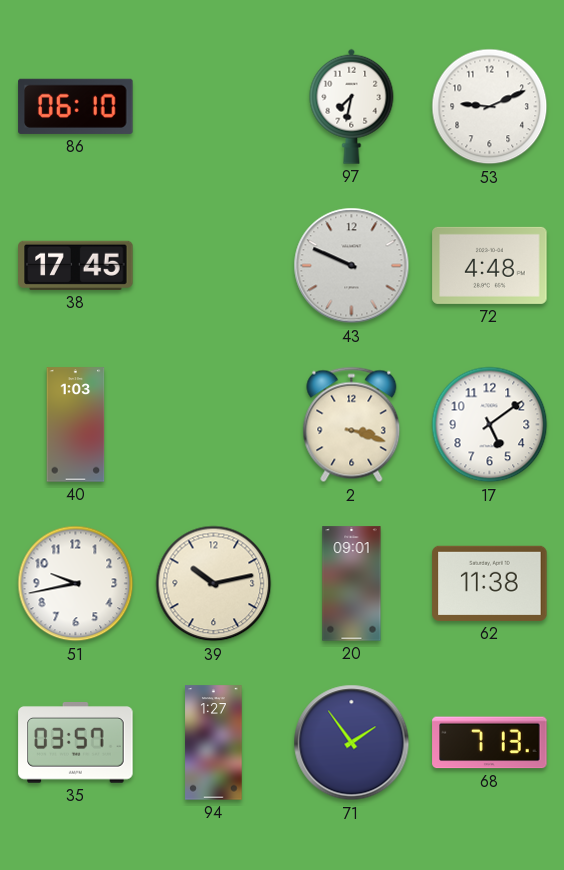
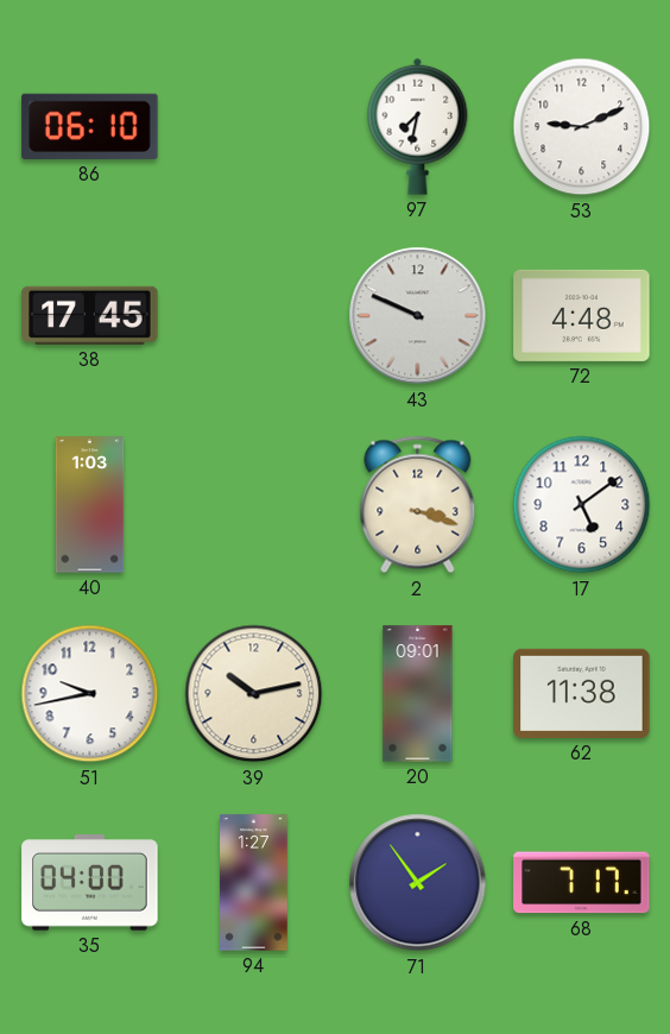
35: 03:57 -> 04:00
68: 7:13 -> 7:17
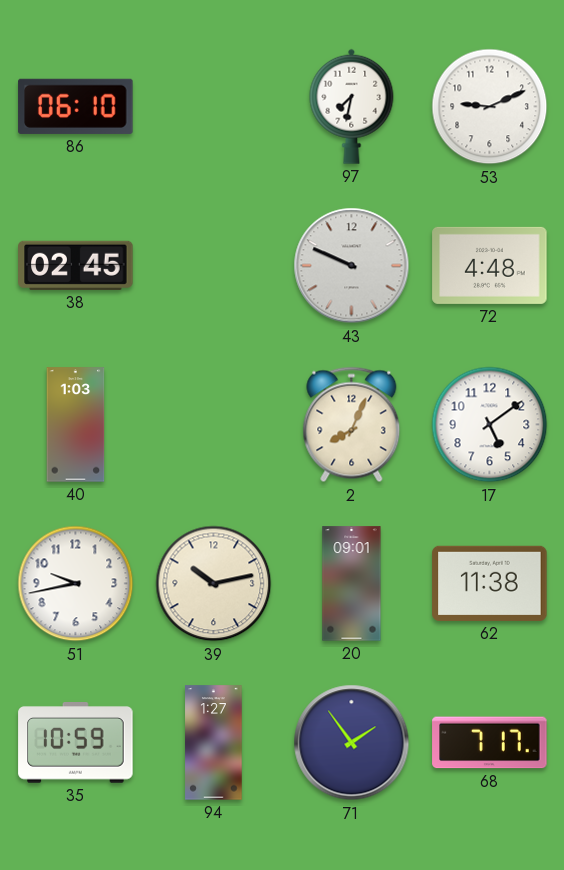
38: 17:45 -> 02:45
2: 3:18 -> 8:04
35: 04:00 -> 10:59
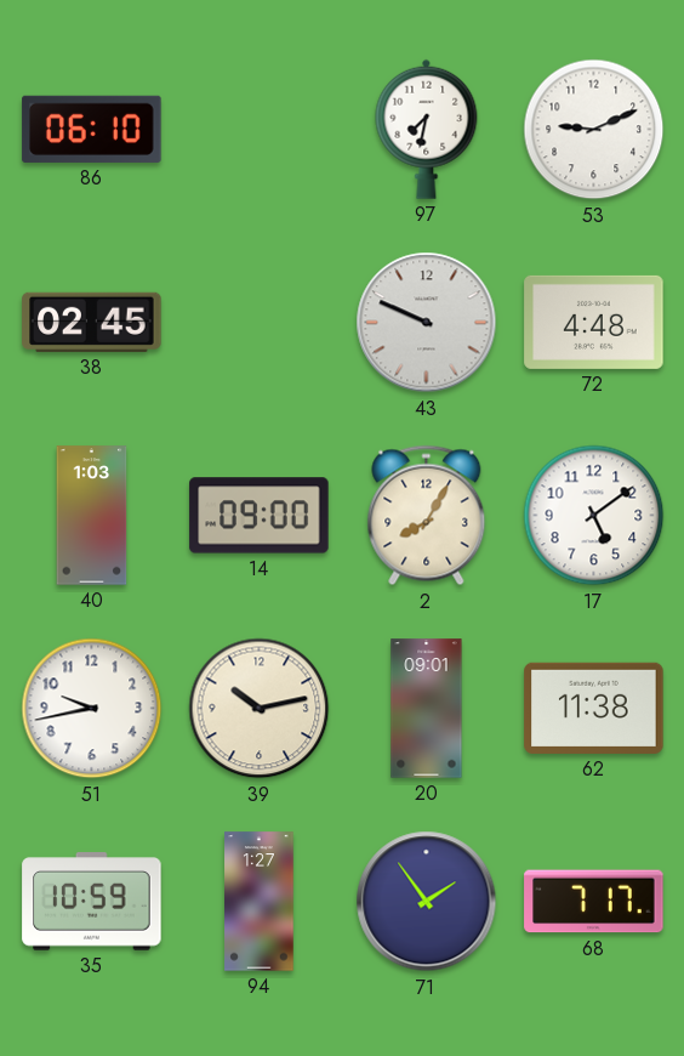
14: none -> 09:00
2: 8:04 -> 8:05
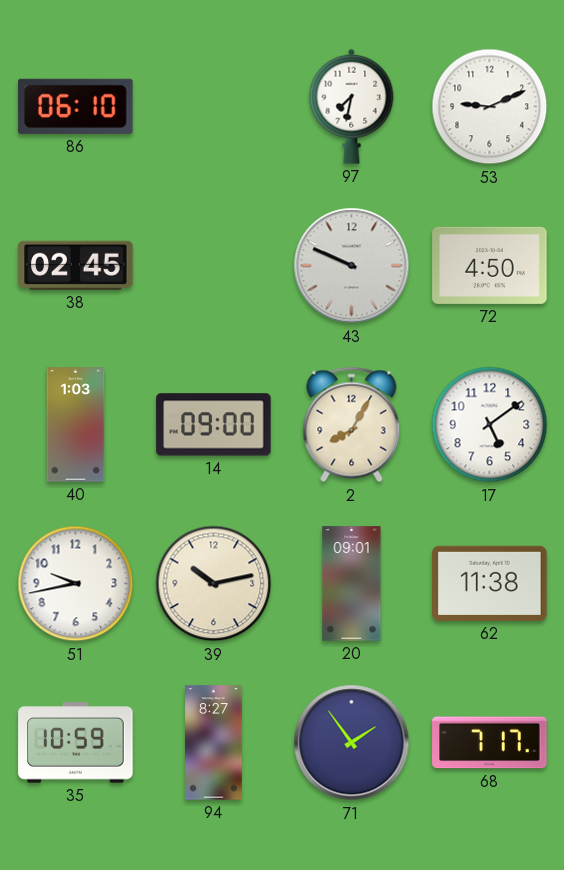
72: 4:48 -> 4:50
94: 1:27 -> 8:27
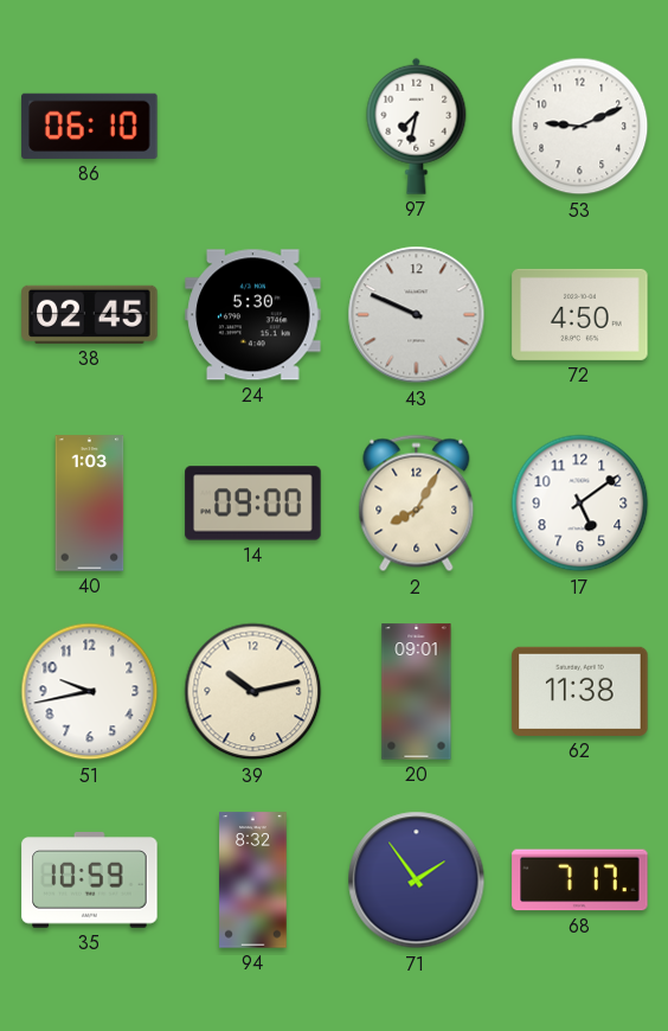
24: none -> 5:30
94: 8:27 -> 8:32
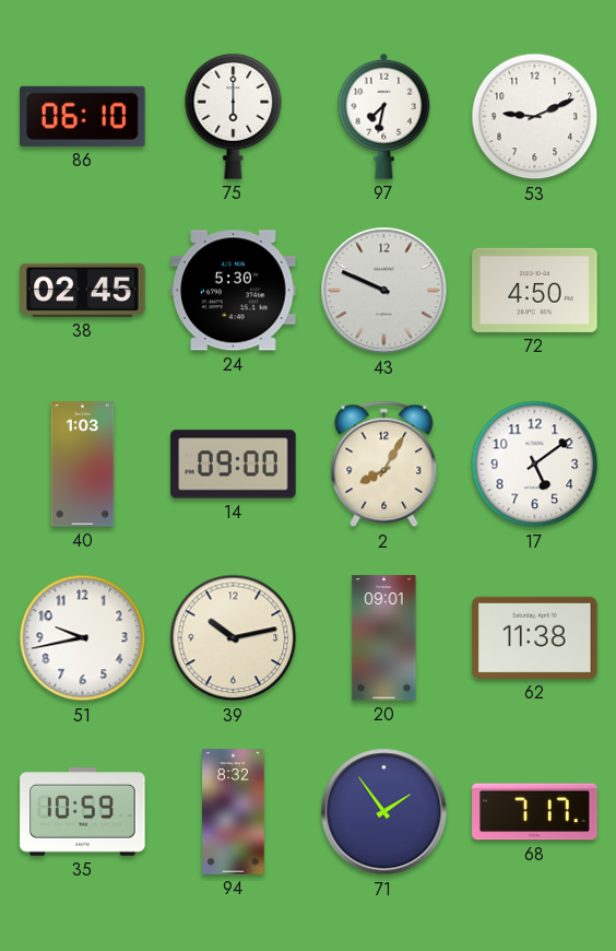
75: none -> 6:00
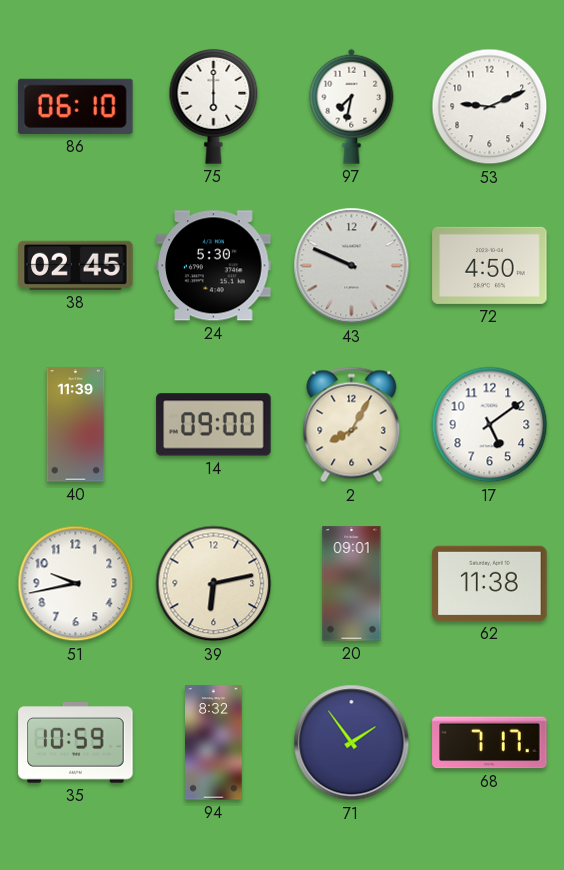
40: 1:03 -> 11:39
39: 10:13 -> 6:13
